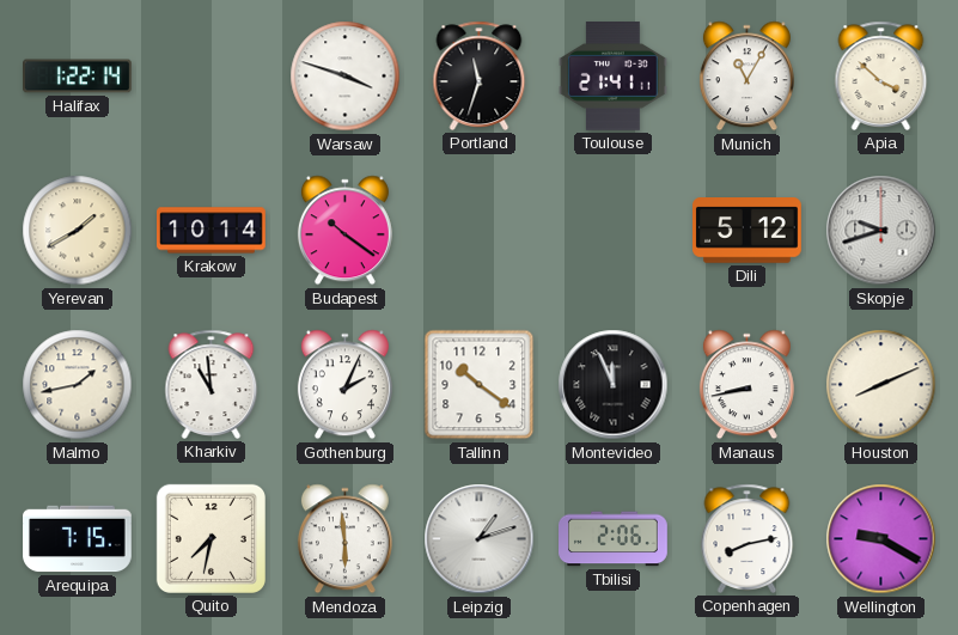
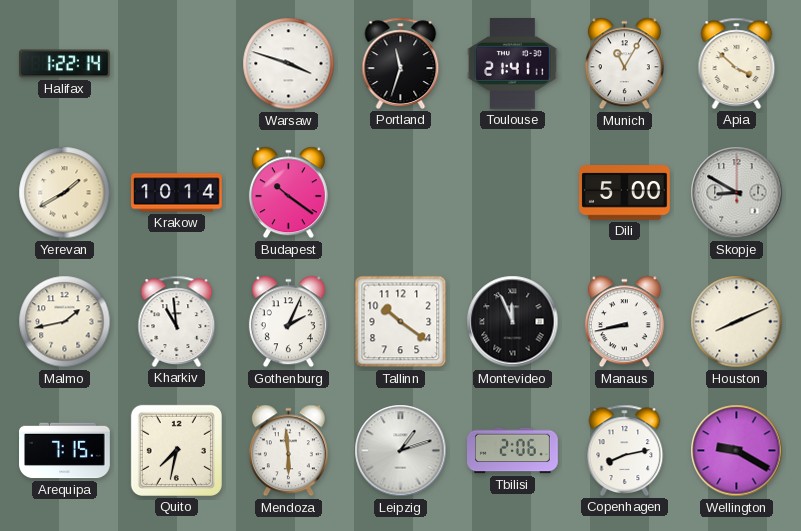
Dili: 5:12 -> 5:00
Skopje: 9:42 -> 8:50
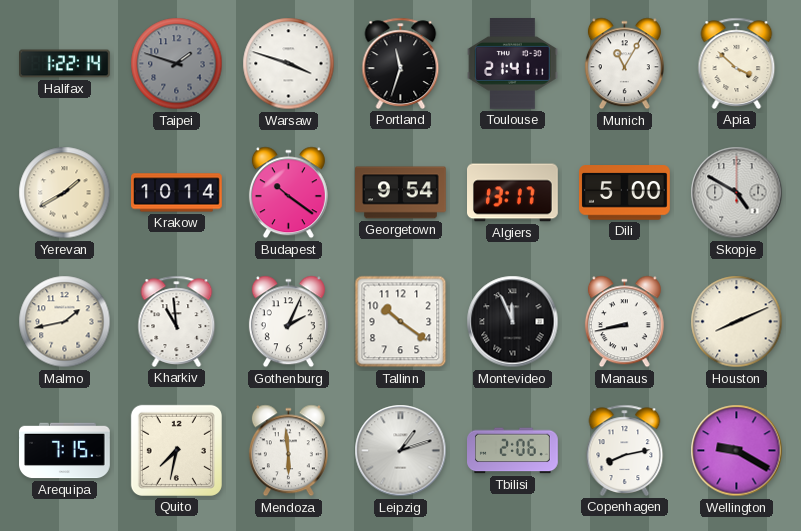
Taipei: none -> 1:48
Georgetown: none -> 9:54
Algiers: none -> 13:17
Skopje: 8:50 -> 4:50
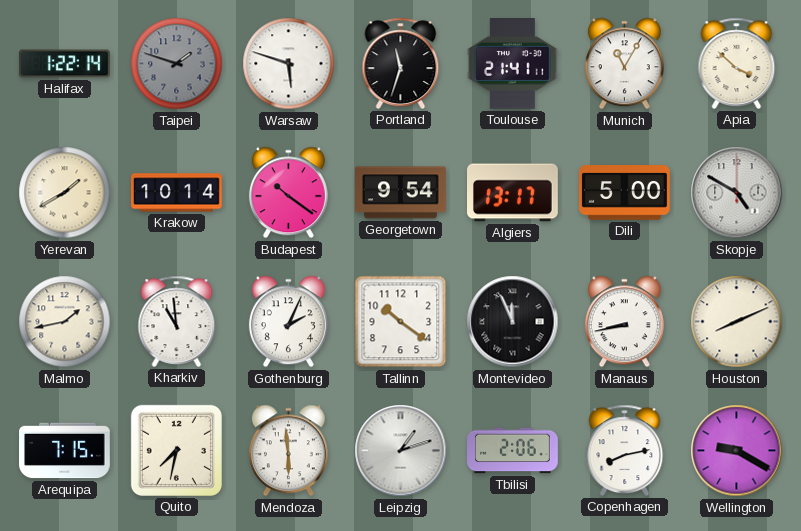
Warsaw: 3:48 -> 5:48
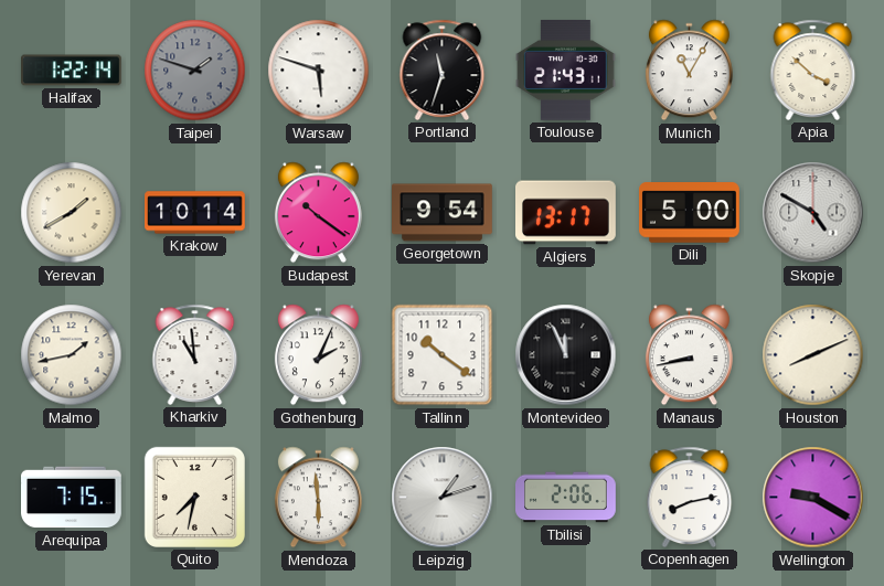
Toulouse: 21:41 -> 21:43
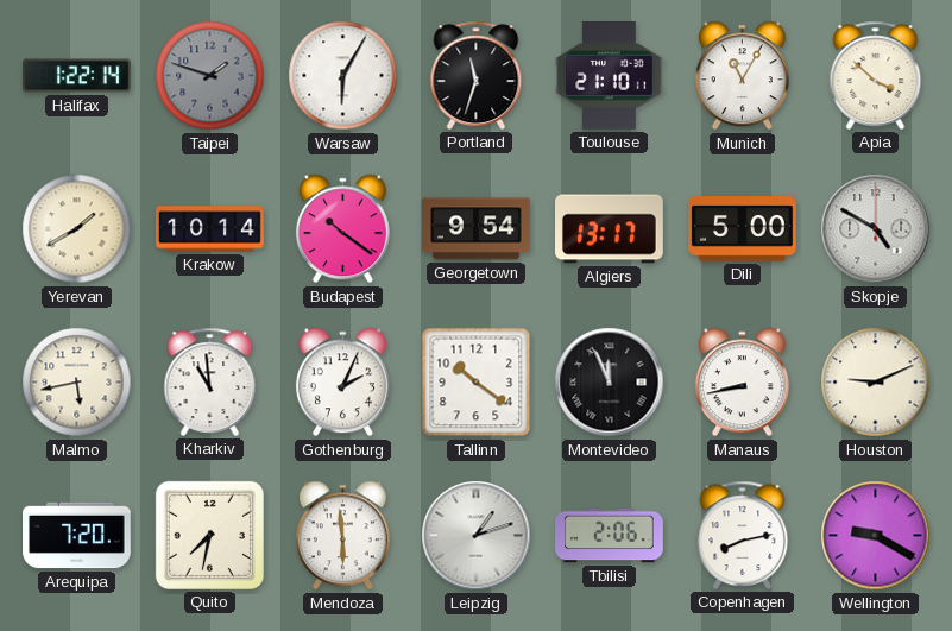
Warsaw: 5:48 -> 6:05
Toulouse: 21:43 -> 21:10
Malmo: 1:43 -> 5:43
Houston: 8:11 -> 9:11
Arequipa: 7:15 -> 7:20
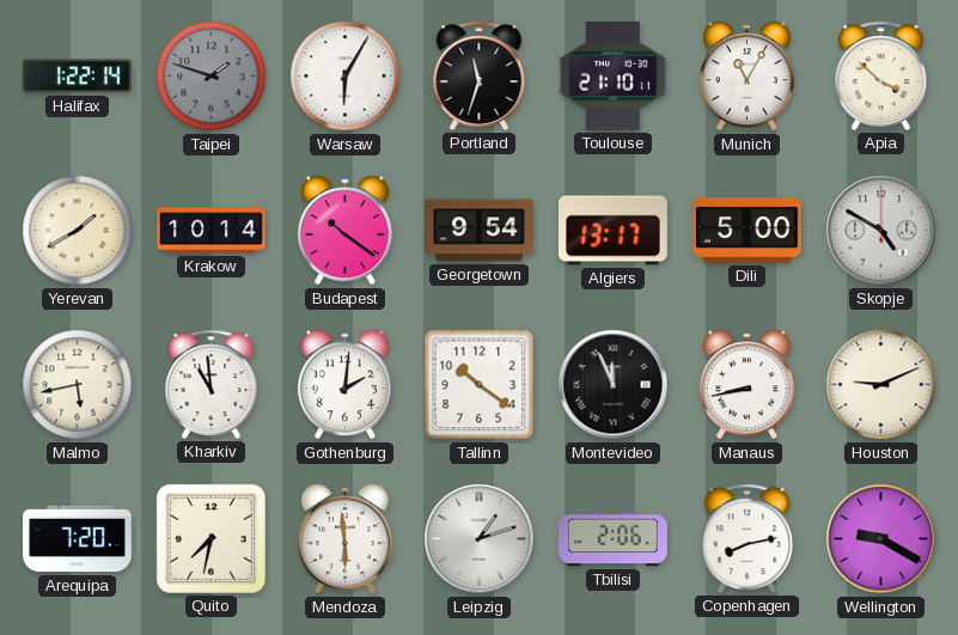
Gothenburg: 2:04 -> 2:01
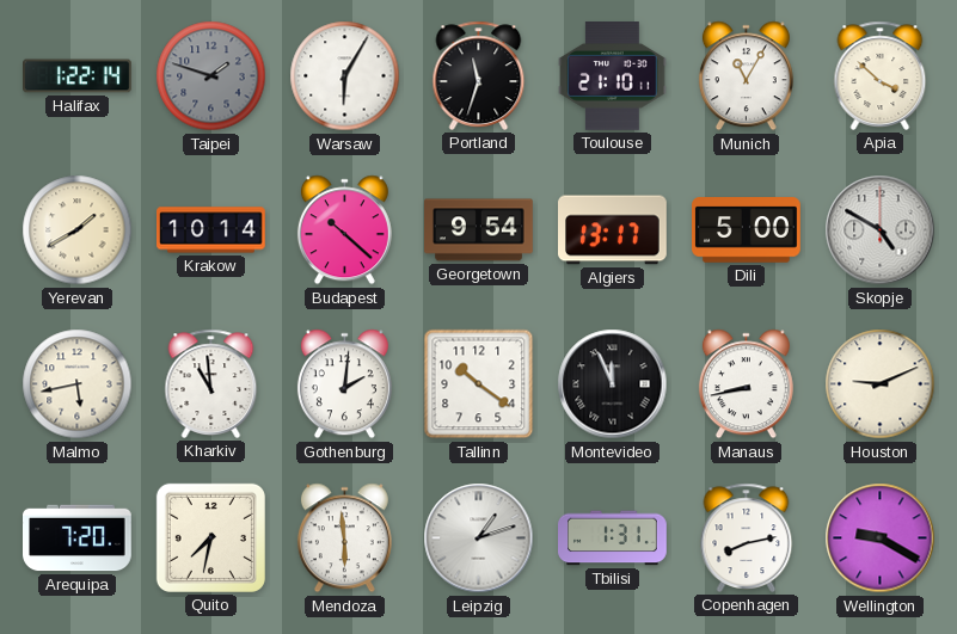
Budapest: 10:21 -> 10:22
Tbilisi: 2:06 -> 1:31
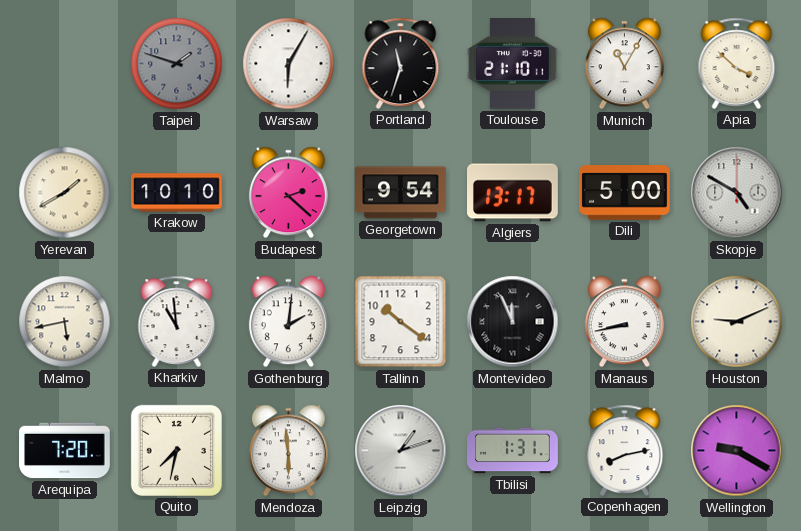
Halifax: 1:22 -> none
Krakow: 10:14 -> 10:10
Budapest: 10:22 -> 2:22
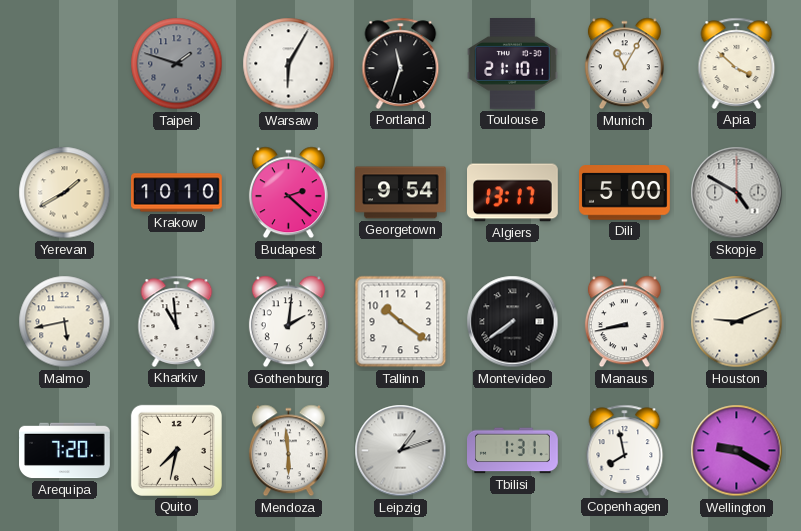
Montevideo: 11:56 -> 7:39
Copenhagen: 8:13 -> 7:58
